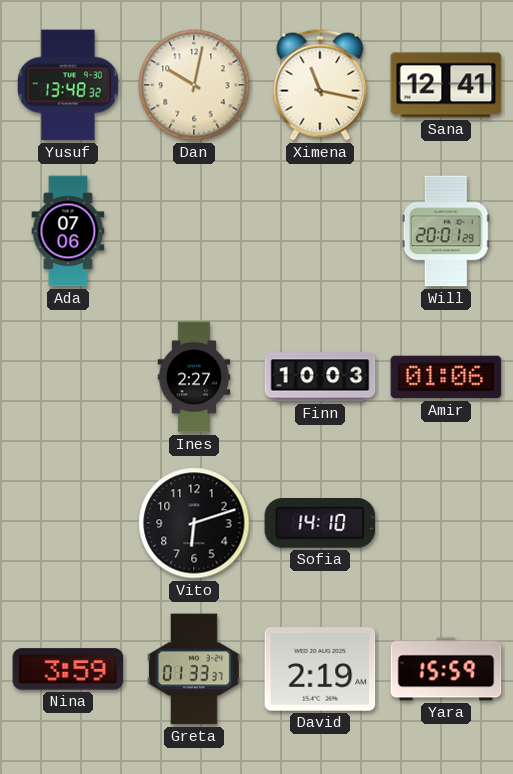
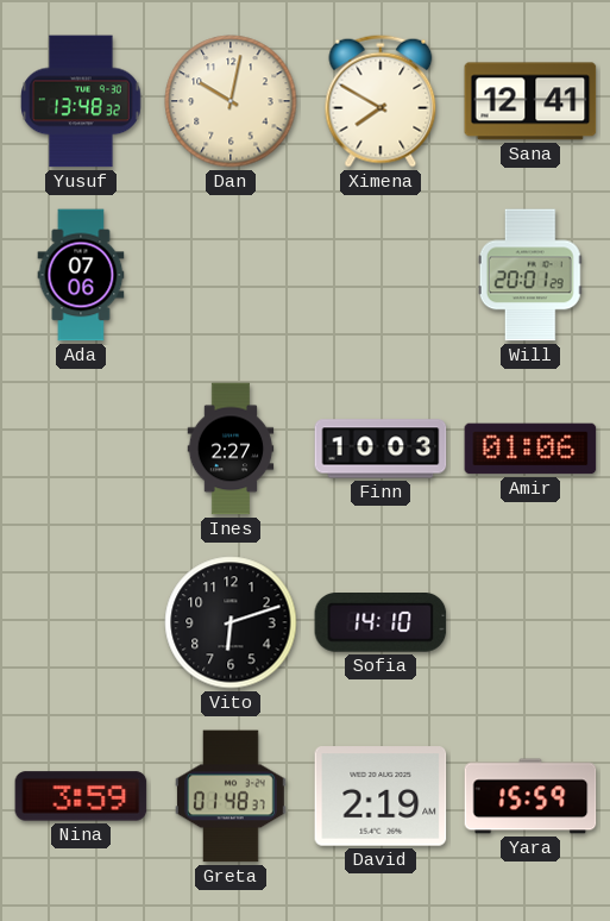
Ximena: 11:17 -> 7:50
Greta: 01:33 -> 01:48
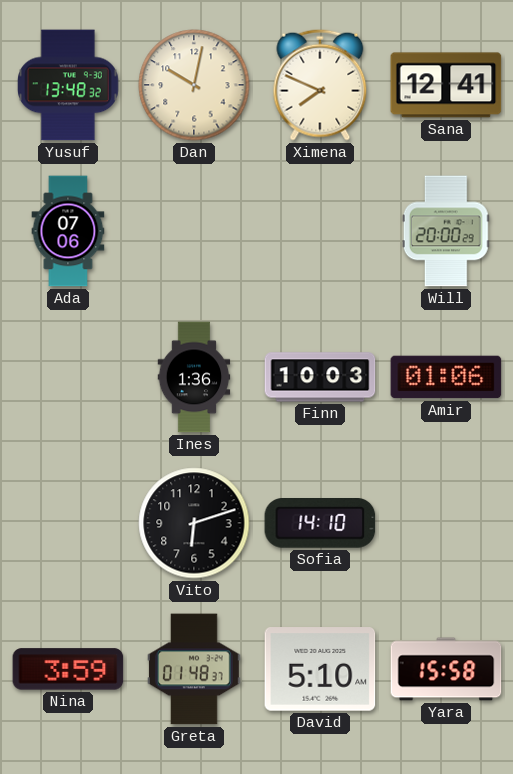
Ximena: 7:50 -> 7:49
Will: 20:01 -> 20:00
Ines: 2:27 -> 1:36
David: 2:19 -> 5:10
Yara: 15:59 -> 15:58
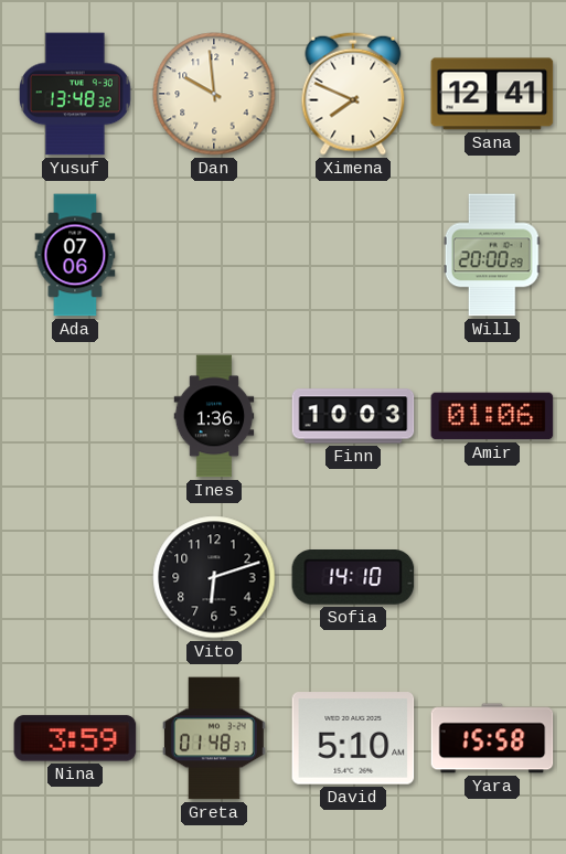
Dan: 10:02 -> 9:59
